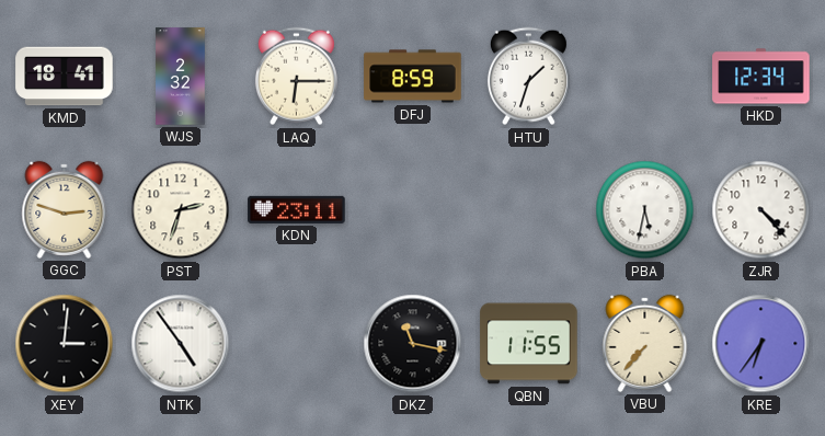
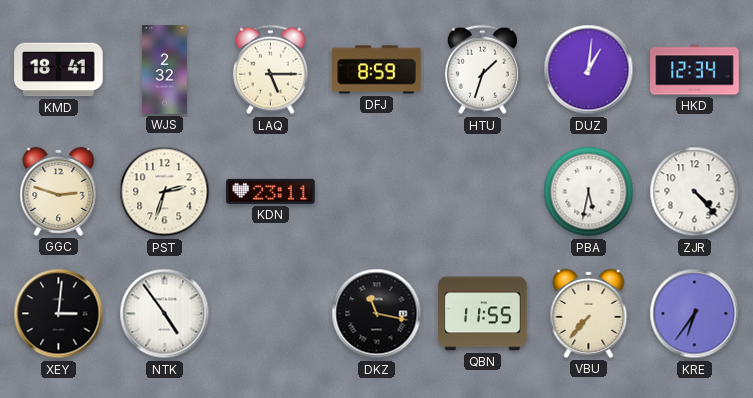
LAQ: 6:15 -> 5:15
DUZ: none -> 1:01
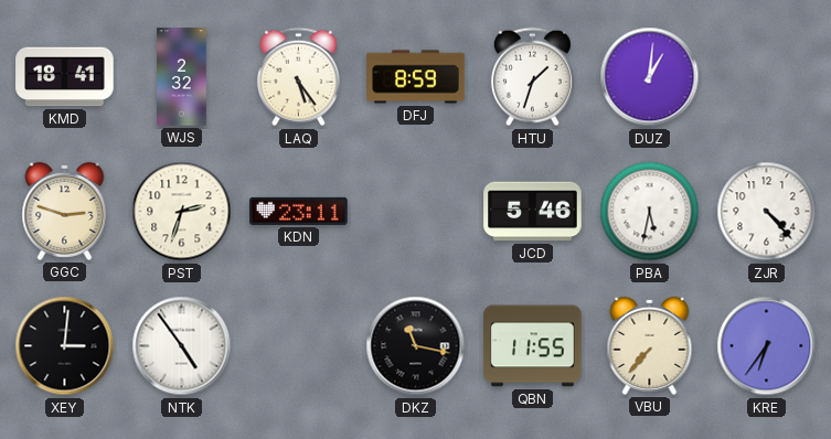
LAQ: 5:15 -> 5:24
HKD: 12:34 -> none
JCD: none -> 5:46
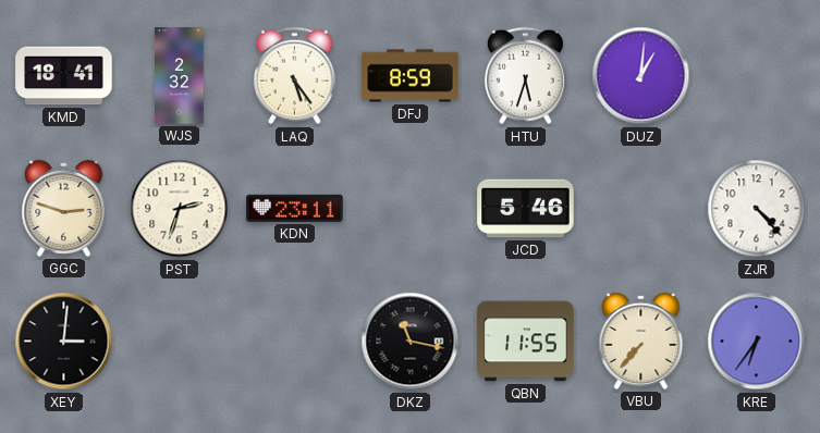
HTU: 1:33 -> 5:33
PBA: 5:32 -> none
NTK: 4:54 -> none
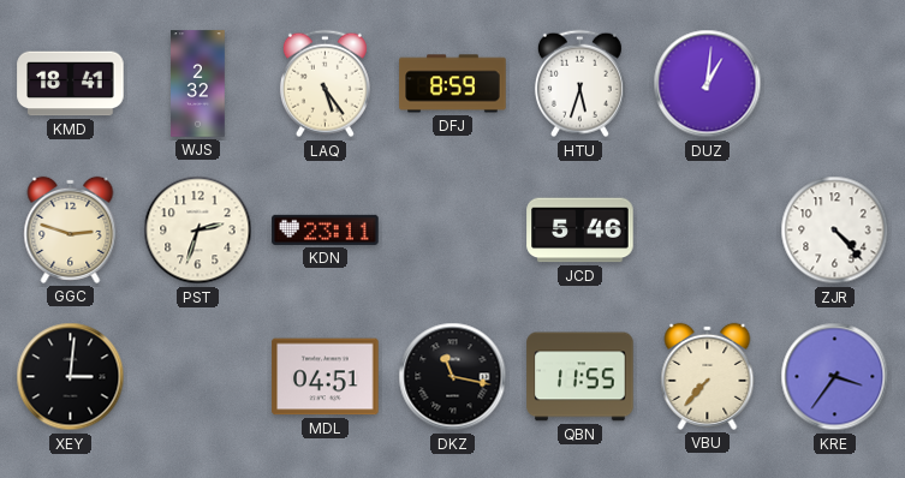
MDL: none -> 04:51
KRE: 6:36 -> 3:36
